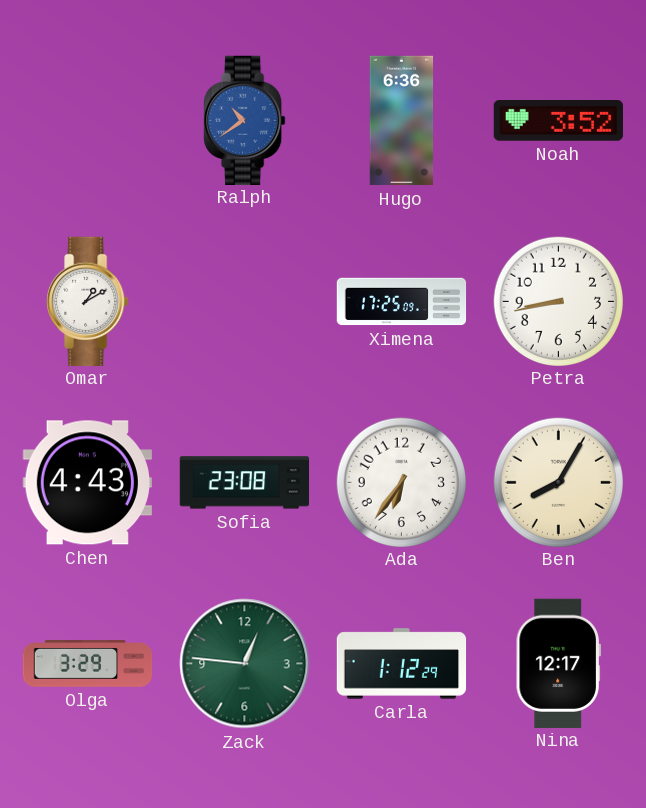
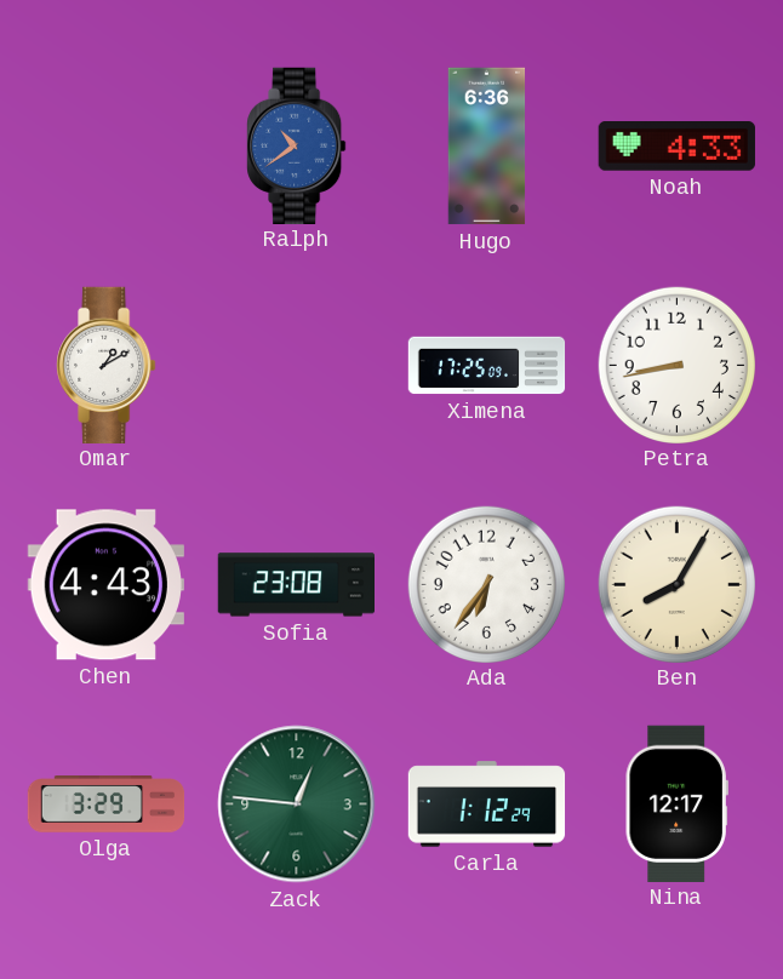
Noah: 3:52 -> 4:33
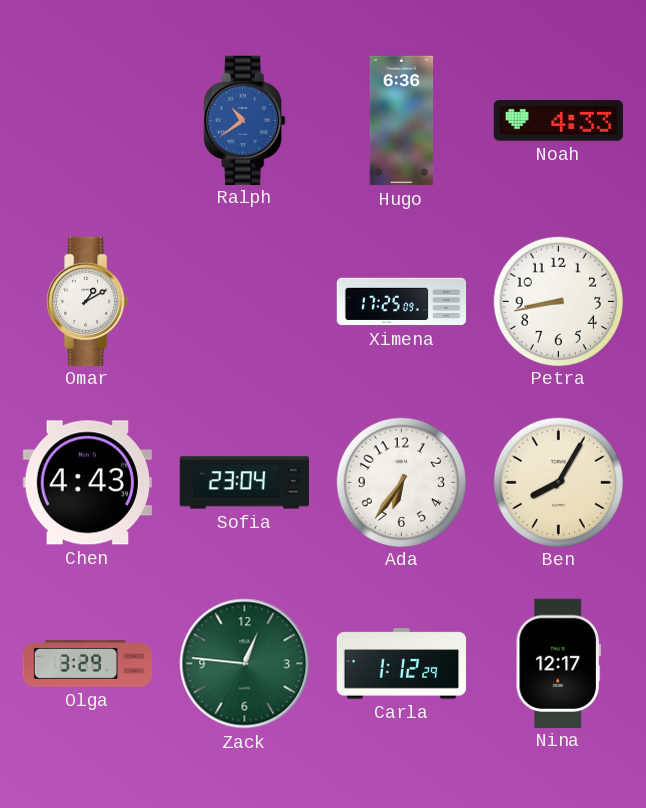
Sofia: 23:08 -> 23:04
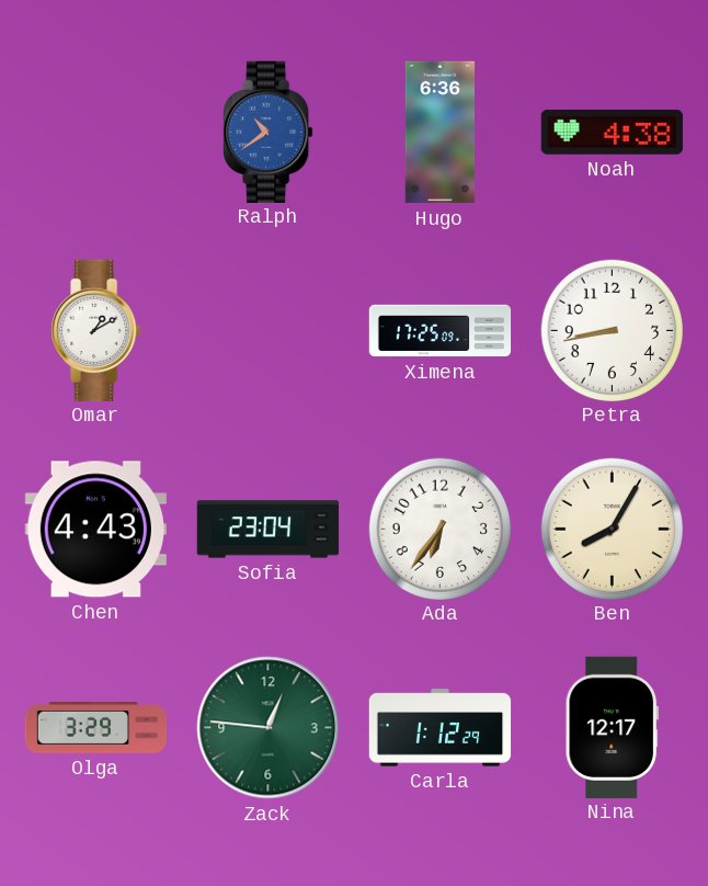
Noah: 4:33 -> 4:38
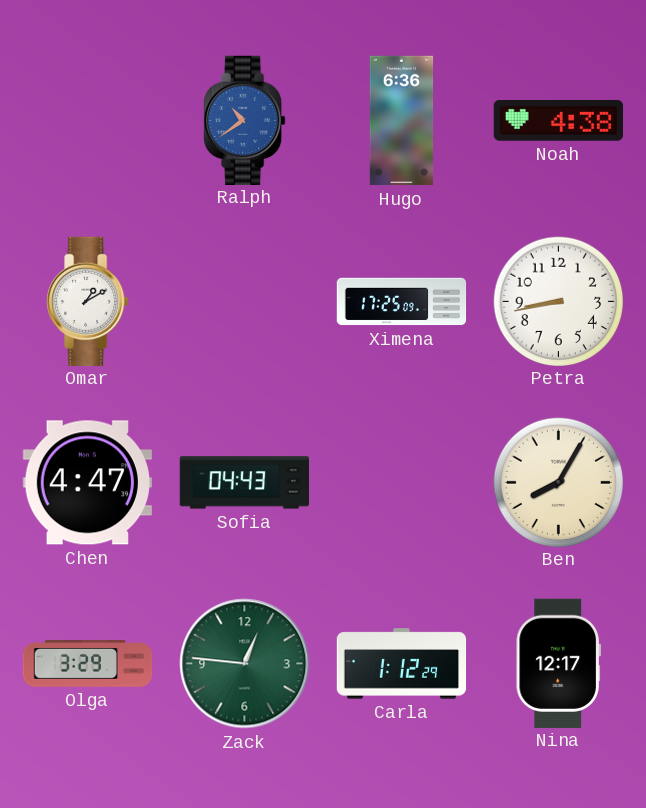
Chen: 4:43 -> 4:47
Sofia: 23:04 -> 04:43
Ada: 6:36 -> none
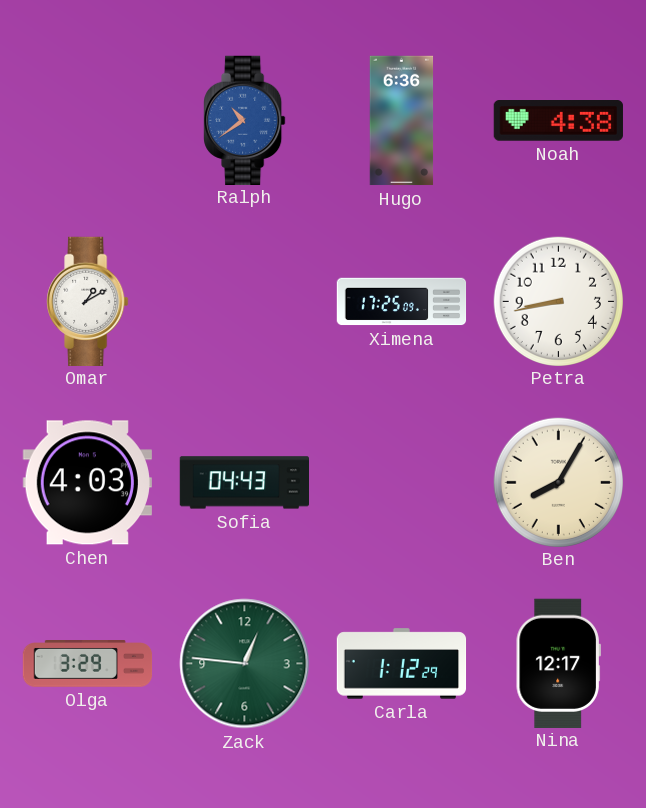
Chen: 4:47 -> 4:03
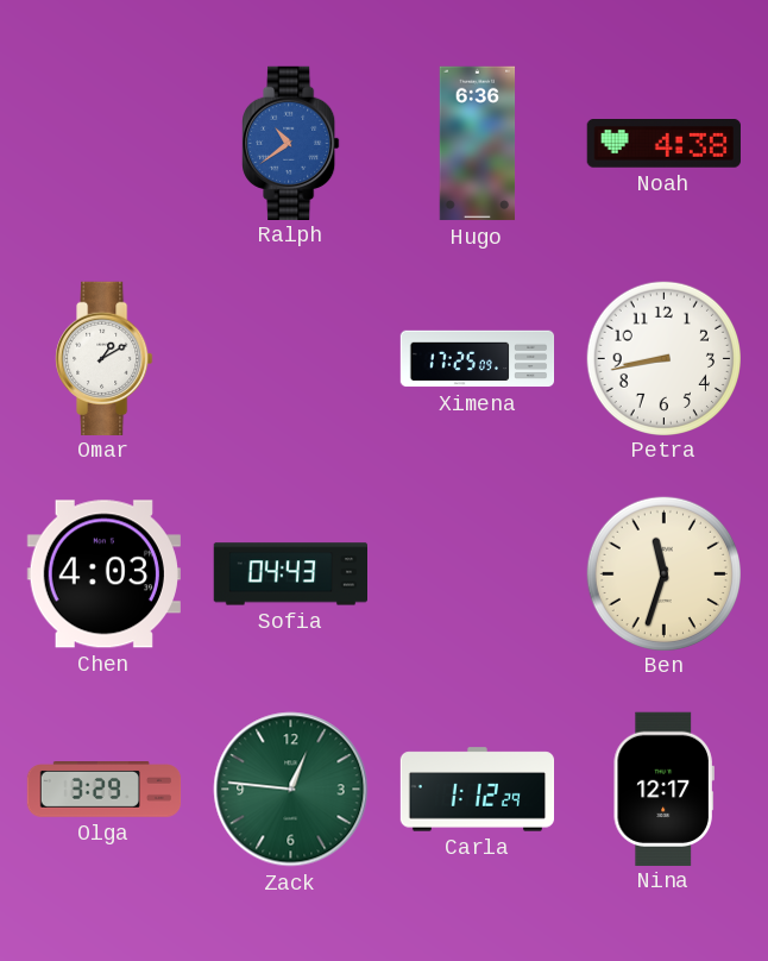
Ben: 8:05 -> 11:33
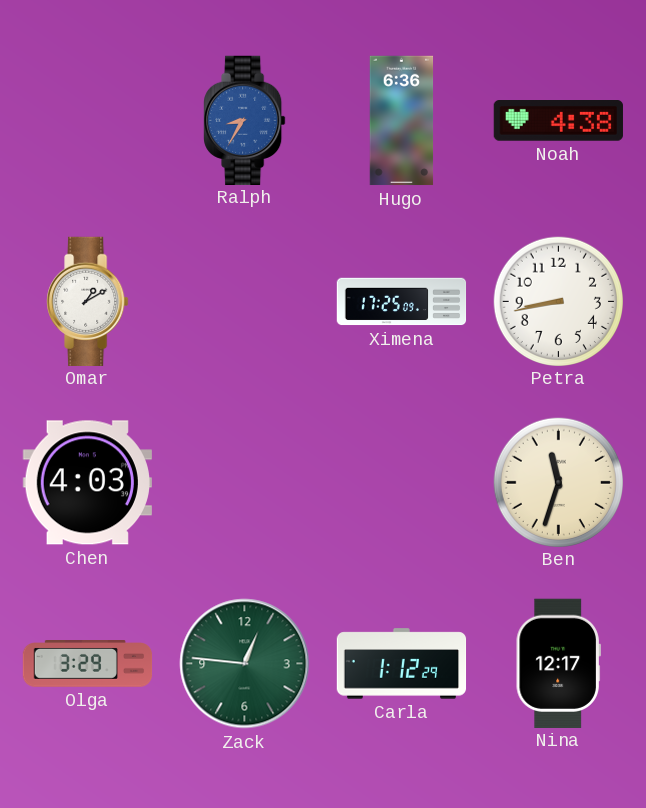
Ralph: 10:39 -> 8:35
Sofia: 04:43 -> none
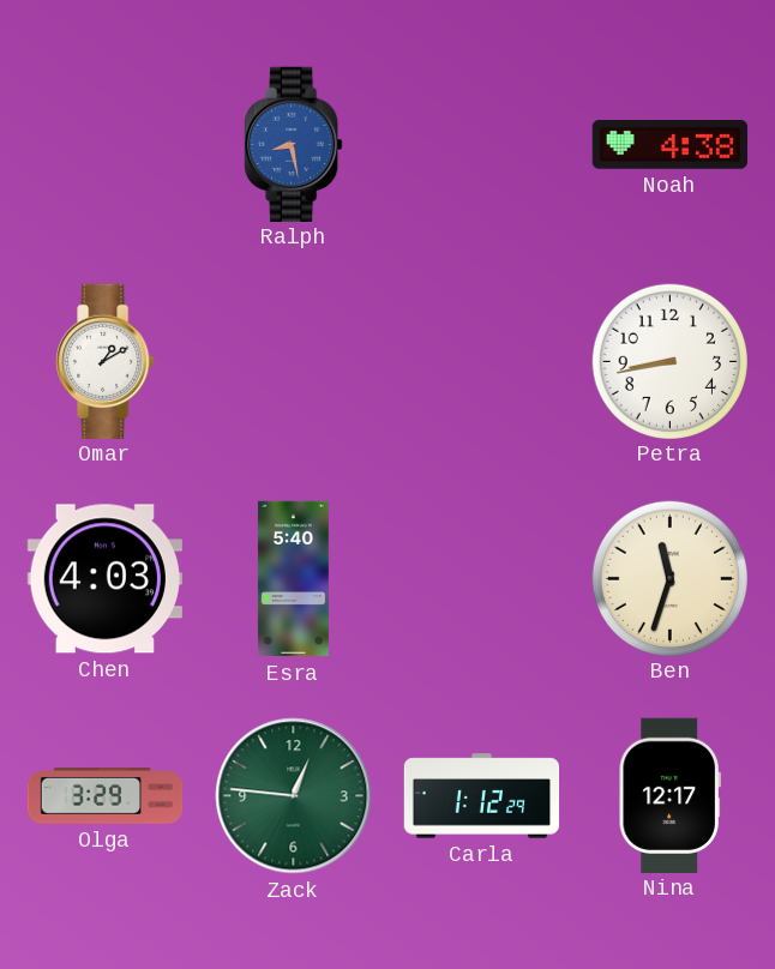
Ralph: 8:35 -> 8:28
Hugo: 6:36 -> none
Ximena: 17:25 -> none
Esra: none -> 5:40
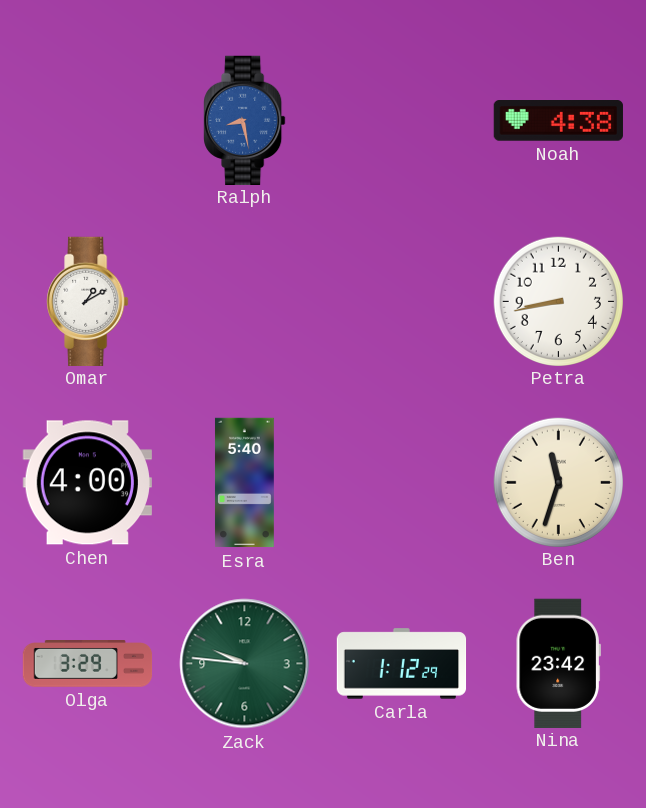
Chen: 4:03 -> 4:00
Zack: 12:46 -> 9:46
Nina: 12:17 -> 23:42
